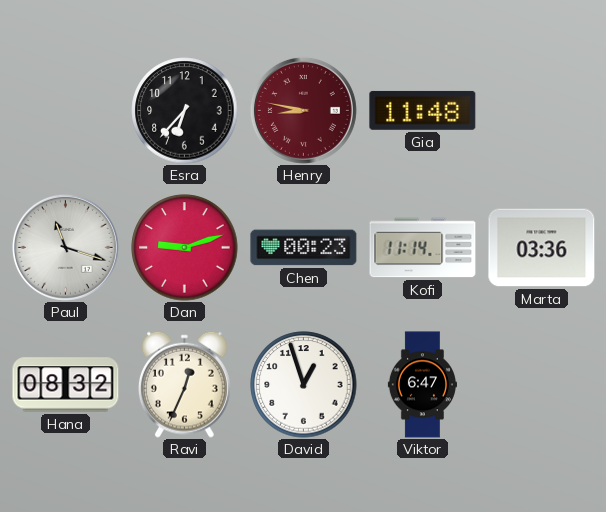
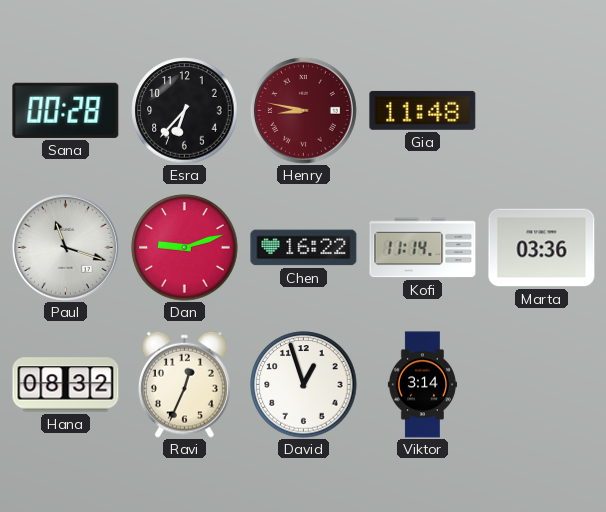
Sana: none -> 00:28
Chen: 00:23 -> 16:22
Viktor: 6:47 -> 3:14
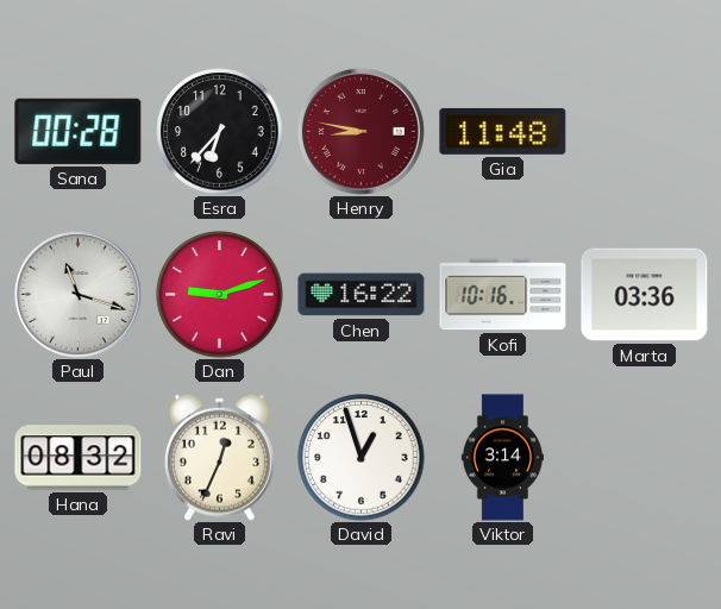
Kofi: 11:14 -> 10:16
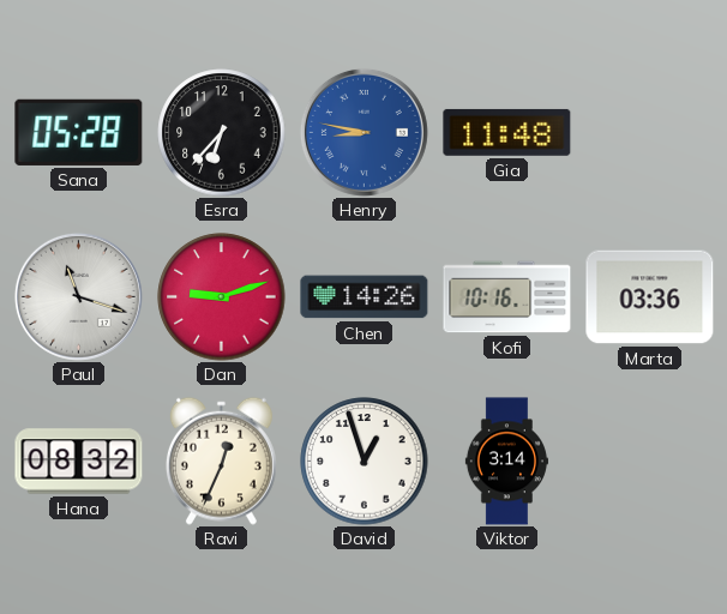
Sana: 00:28 -> 05:28
Henry dial: burgundy -> blue
Chen: 16:22 -> 14:26
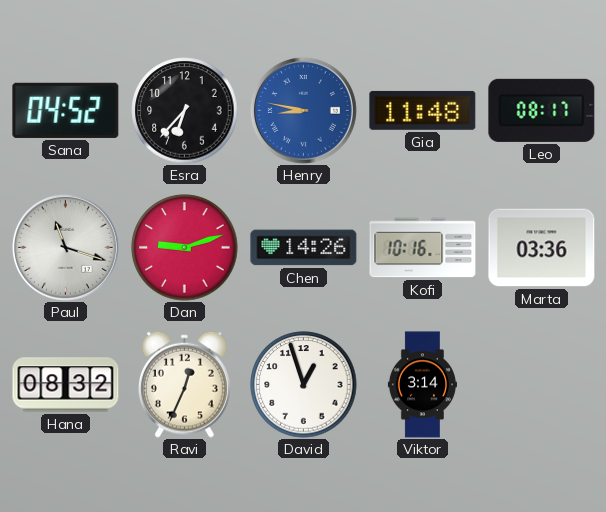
Sana: 05:28 -> 04:52
Leo: none -> 08:17
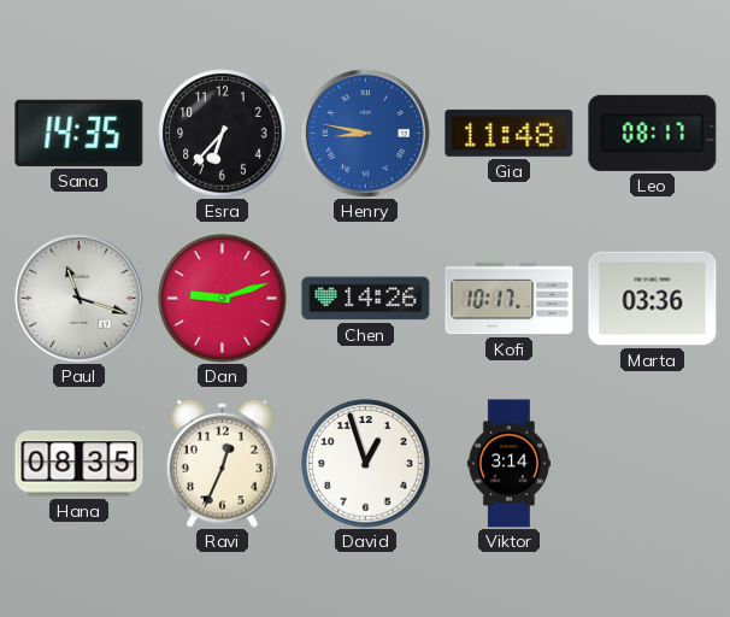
Sana: 04:52 -> 14:35
Kofi: 10:16 -> 10:17
Hana: 08:32 -> 08:35
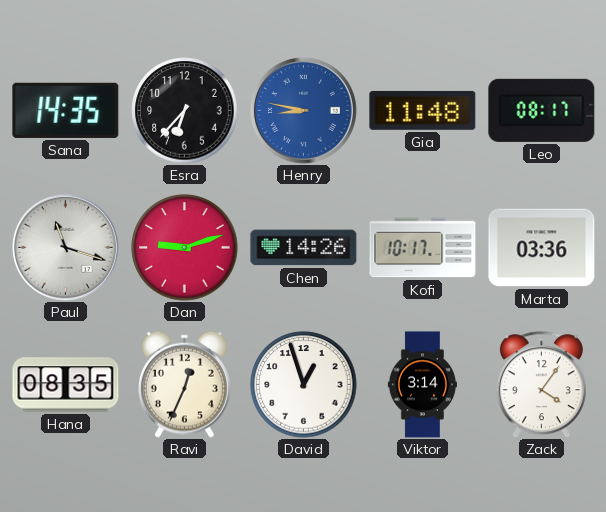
Zack: none -> 4:06
